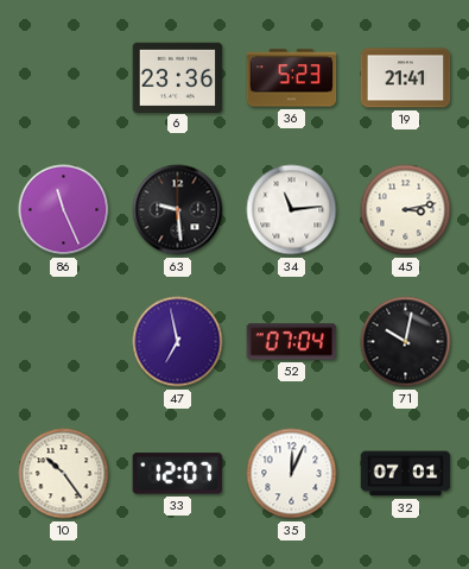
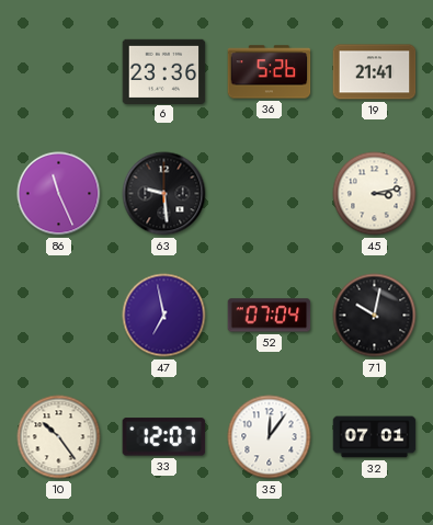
36: 5:23 -> 5:26
34: 11:14 -> none
35: 12:04 -> 12:06
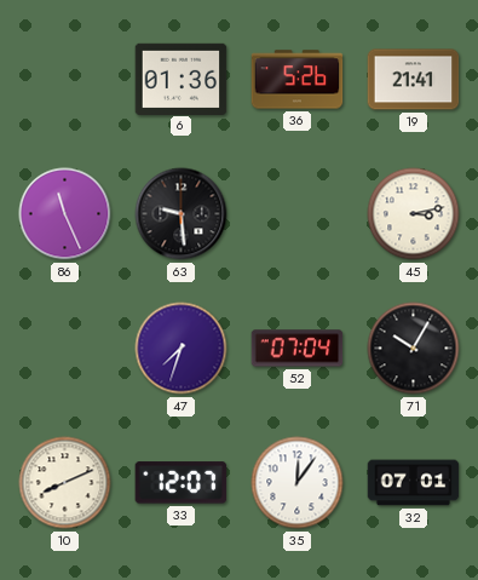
6: 23:36 -> 01:36
47: 6:58 -> 7:33
71: 10:02 -> 10:05
10: 10:24 -> 8:11
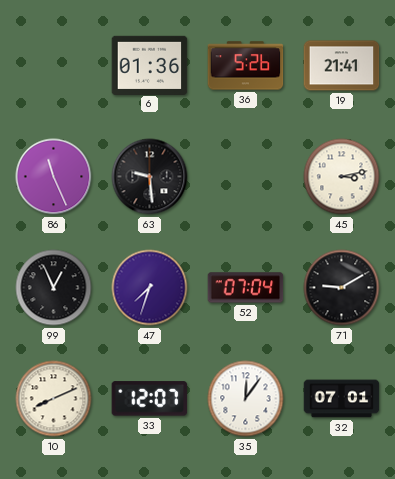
99: none -> 12:56
71: 10:05 -> 9:10
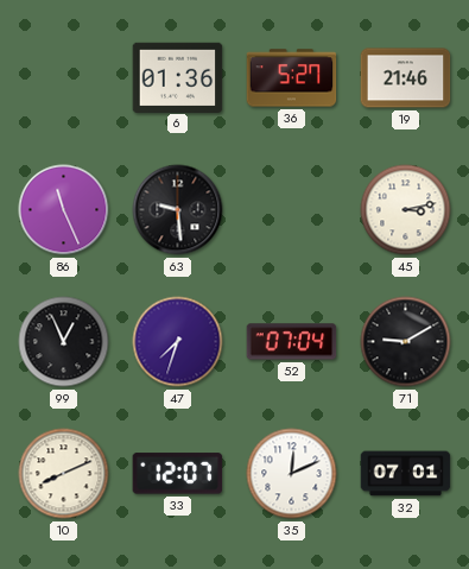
36: 5:26 -> 5:27
19: 21:41 -> 21:46
35: 12:06 -> 12:11
